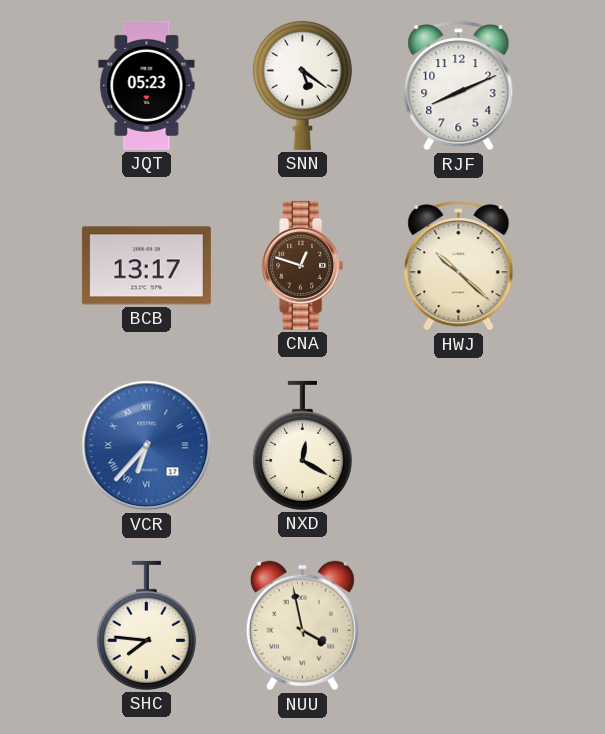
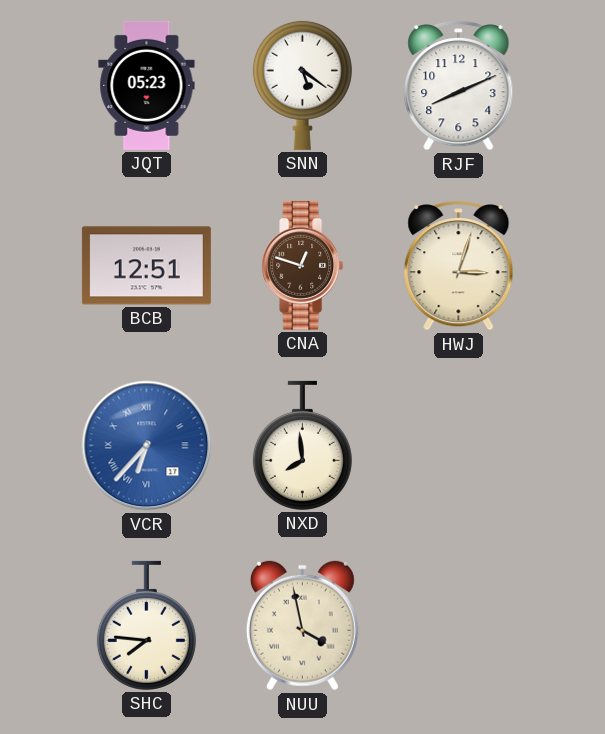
BCB: 13:17 -> 12:51
HWJ: 10:22 -> 3:03
NXD: 12:20 -> 7:59
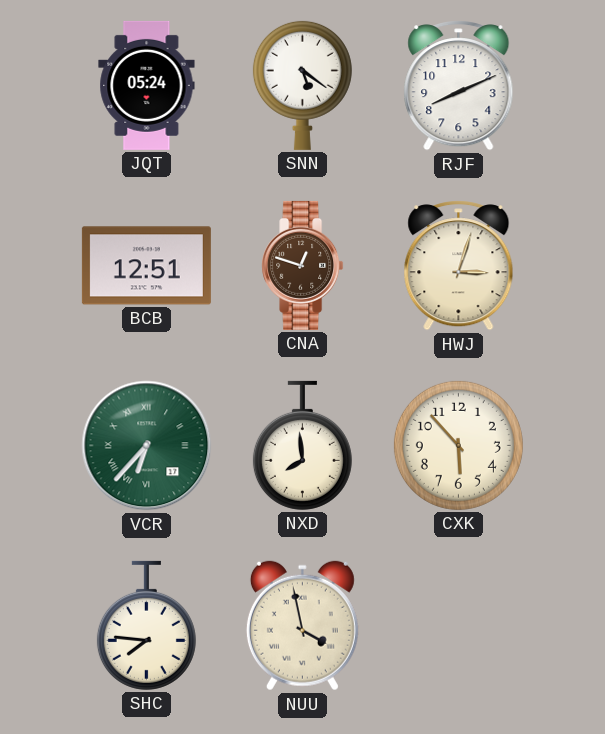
JQT: 05:23 -> 05:24
VCR dial: blue -> green
CXK: none -> 5:53
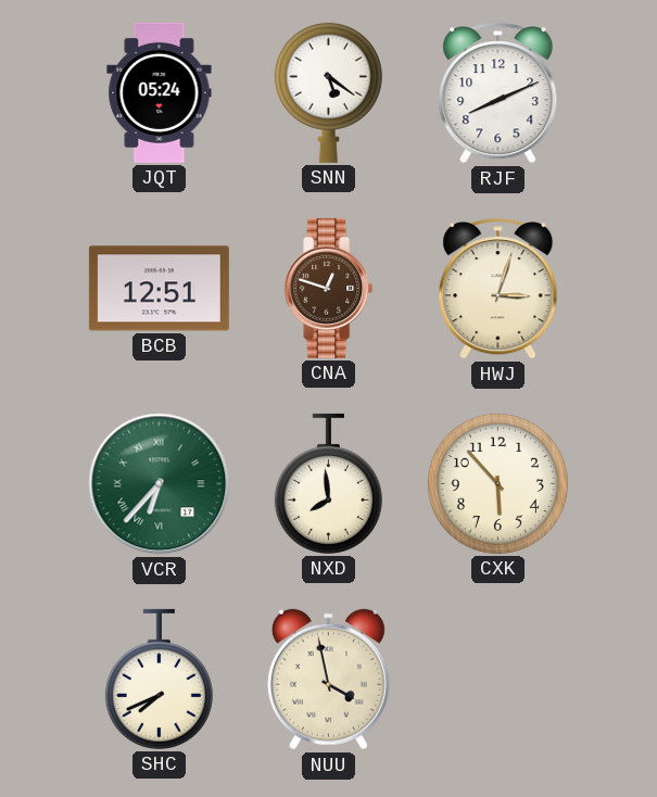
SHC: 7:46 -> 7:41
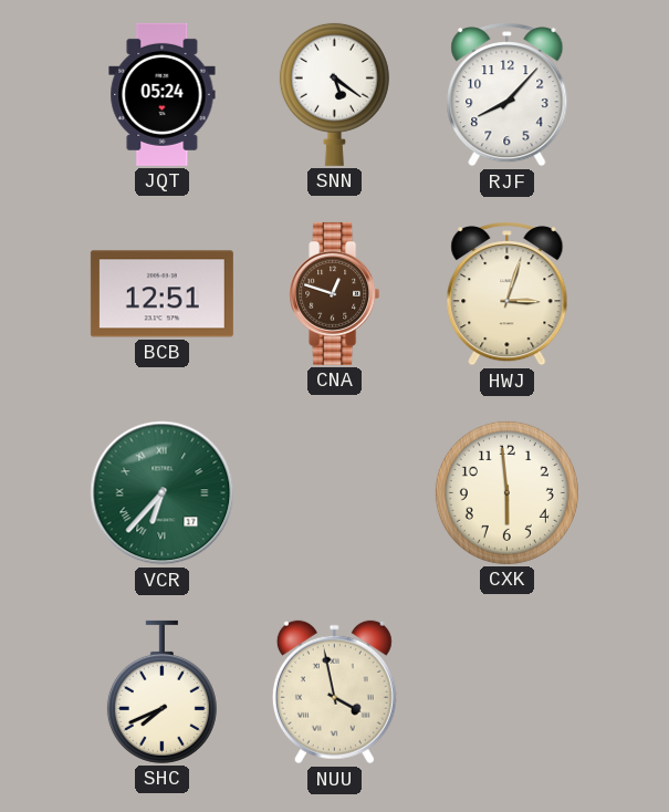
RJF: 8:11 -> 8:07
NXD: 7:59 -> none
CXK: 5:53 -> 5:59
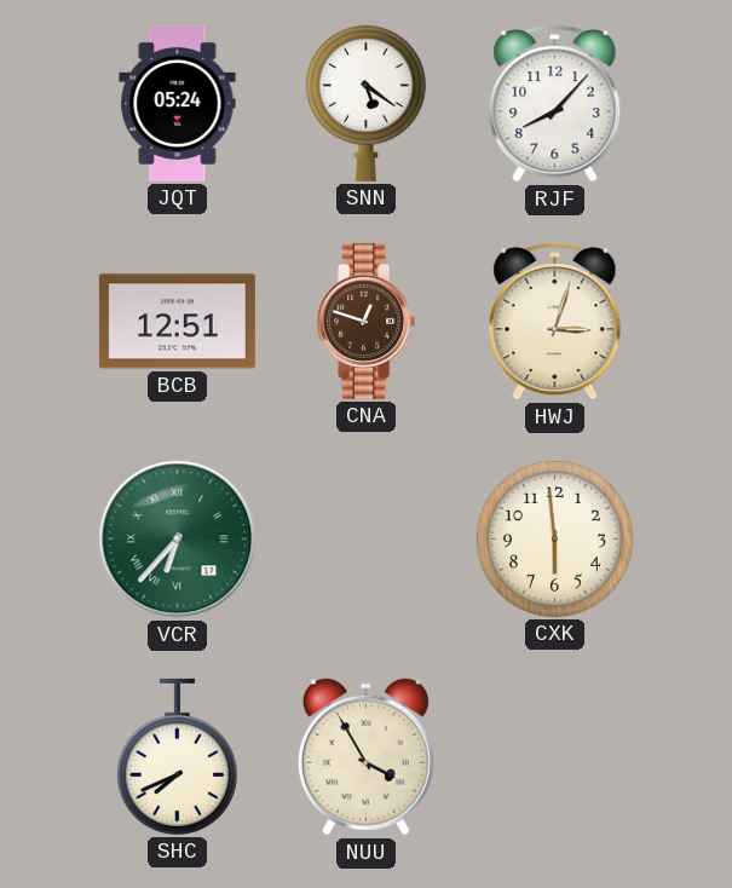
NUU: 3:58 -> 3:55
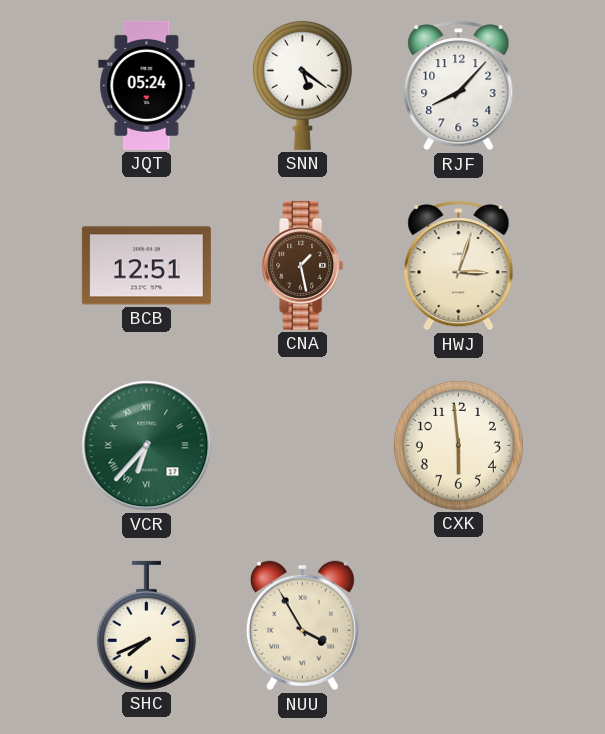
CNA: 12:48 -> 1:28
